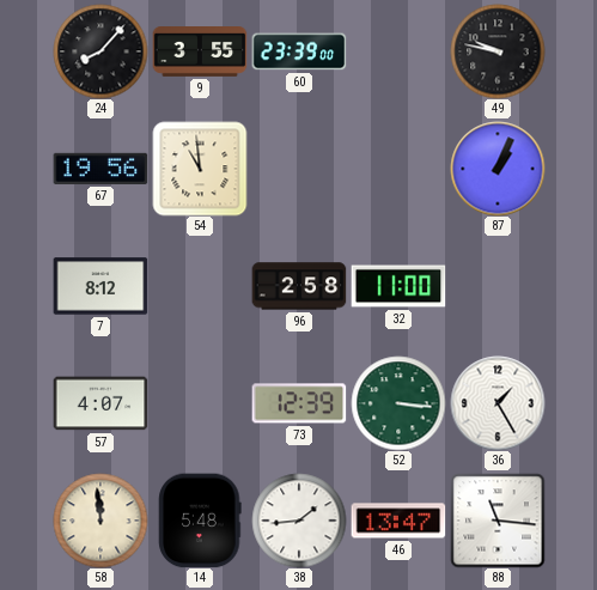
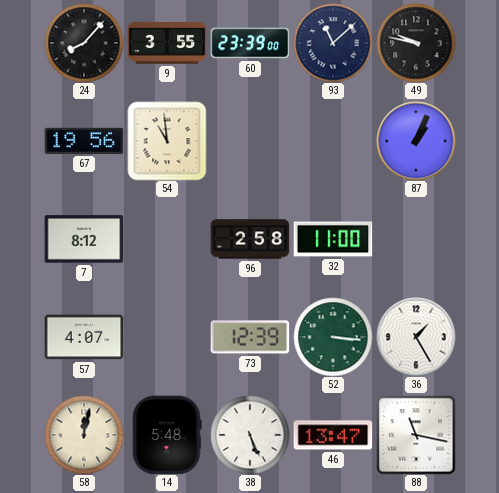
93: none -> 11:08
58: 11:59 -> 12:02
38: 1:44 -> 5:26
88: 11:16 -> 11:17
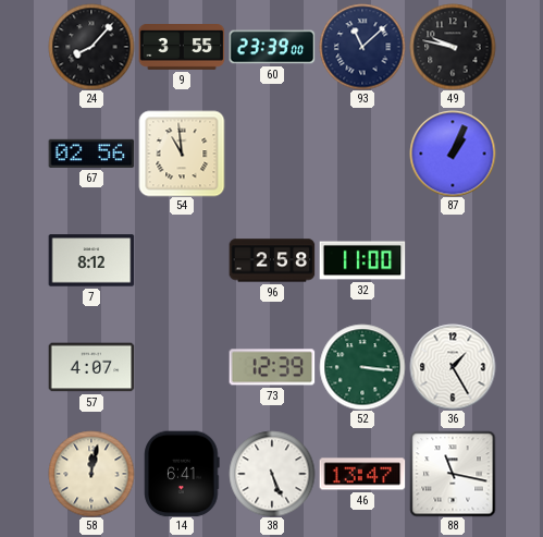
67: 19:56 -> 02:56
14: 5:48 -> 6:41
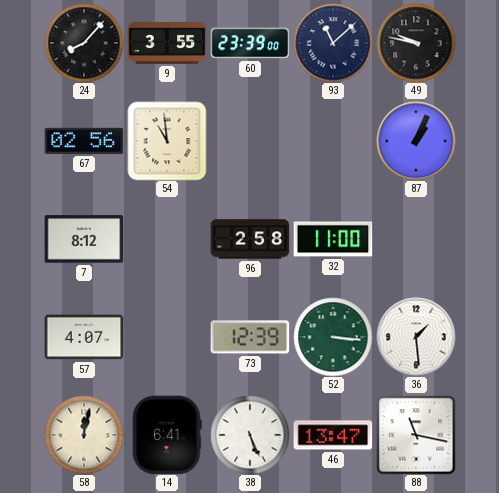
36: 1:25 -> 1:29
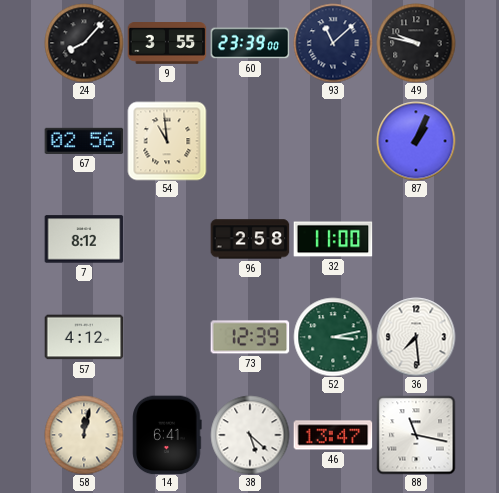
57: 4:07 -> 4:12
52: 3:16 -> 3:13
36: 1:29 -> 7:29
38: 5:26 -> 5:22
